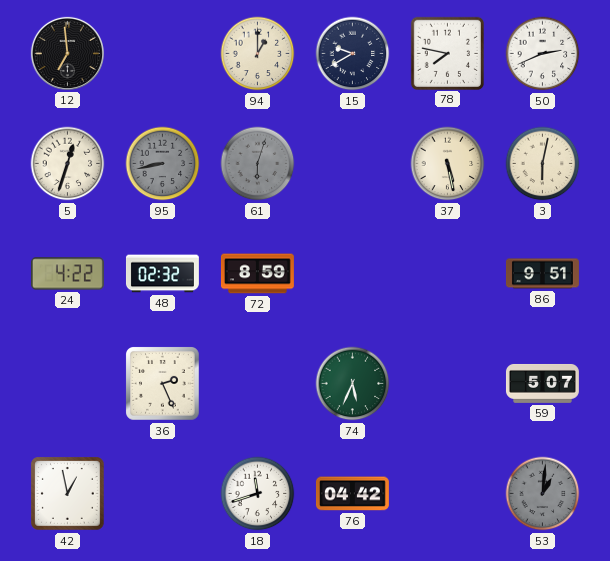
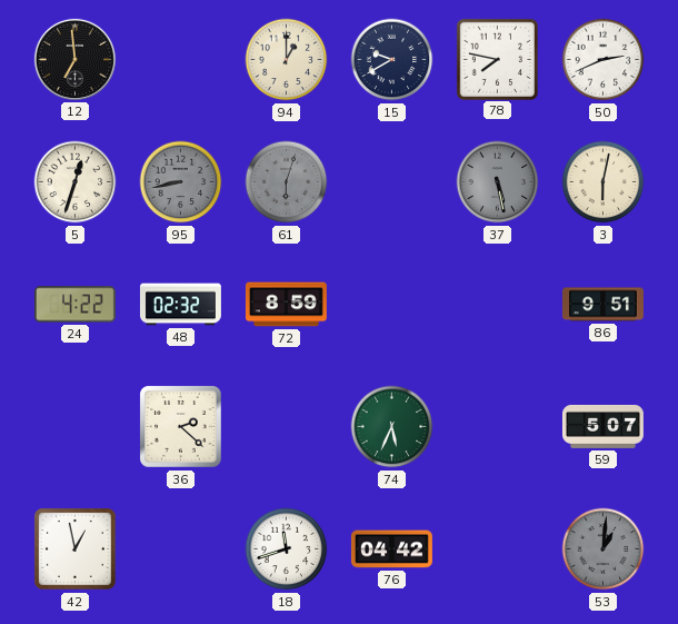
37 dial: cream -> grey
36: 2:26 -> 2:22
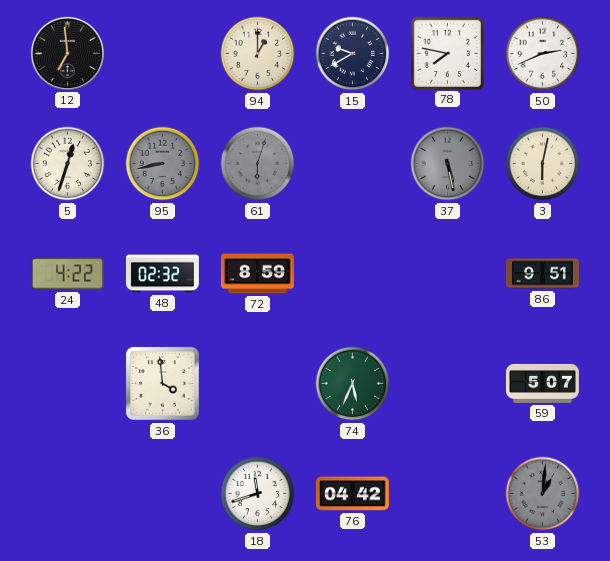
36: 2:22 -> 3:59
42: 12:58 -> none
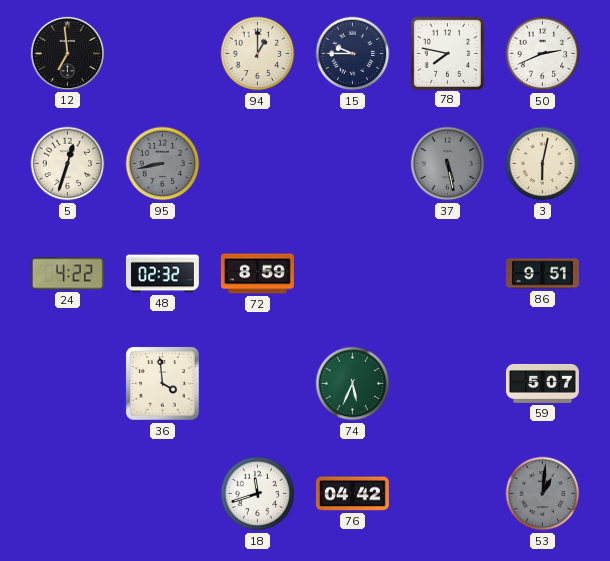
15: 9:40 -> 9:45
61: 6:03 -> none
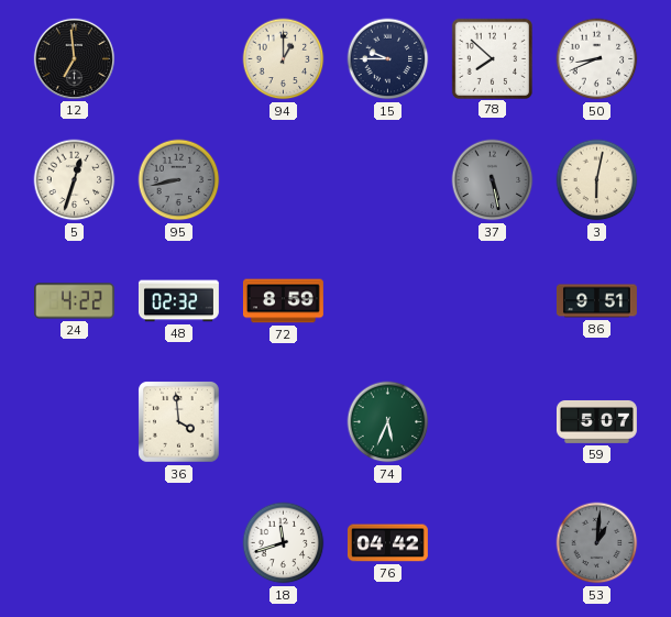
78: 7:47 -> 7:52
50: 2:41 -> 8:41
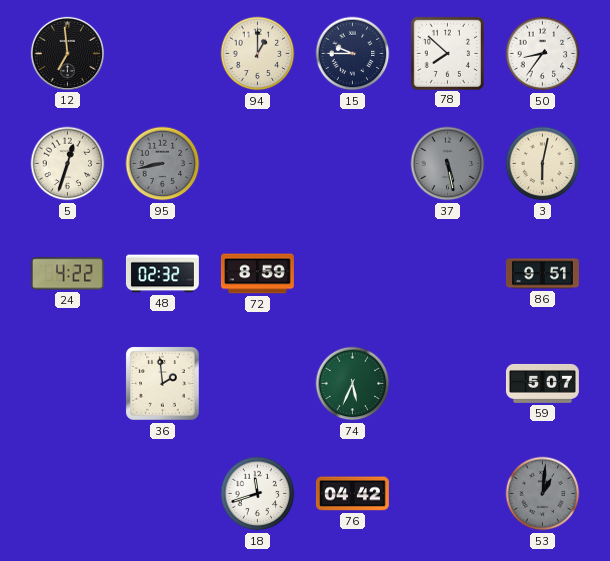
50: 8:41 -> 8:36
36: 3:59 -> 1:59
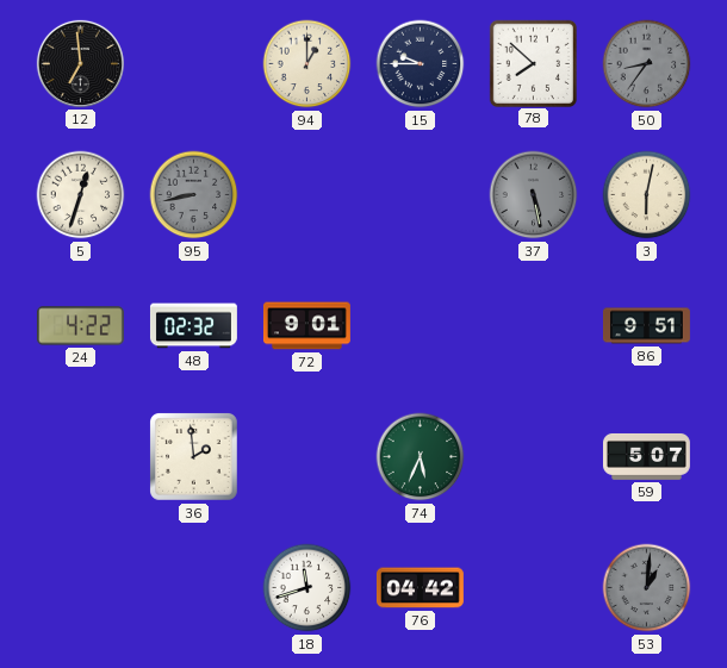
50 dial: white -> grey
72: 8:59 -> 9:01
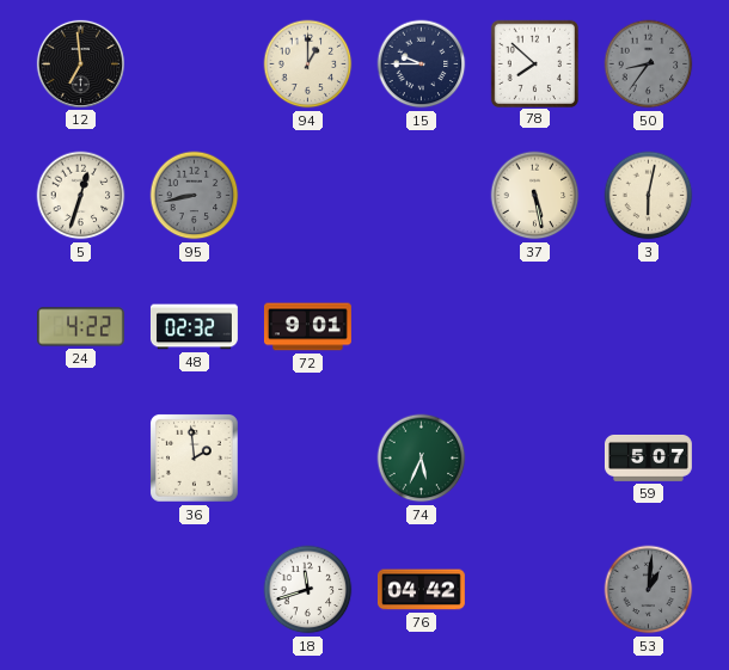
37 dial: grey -> cream
86: 9:51 -> none
